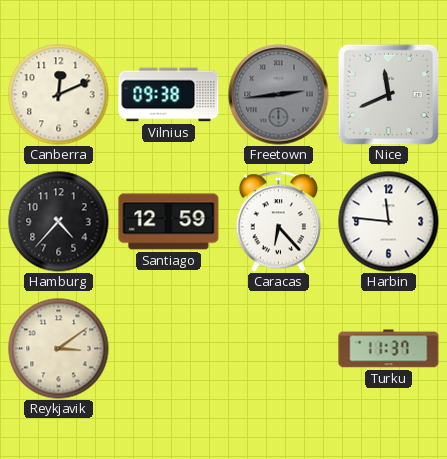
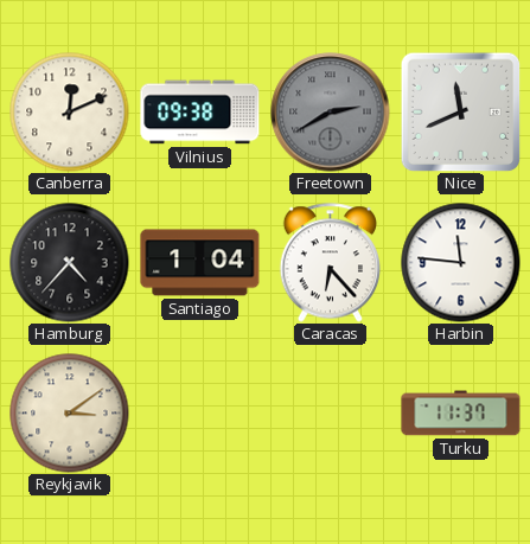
Freetown: 2:44 -> 2:40
Santiago: 12:59 -> 1:04
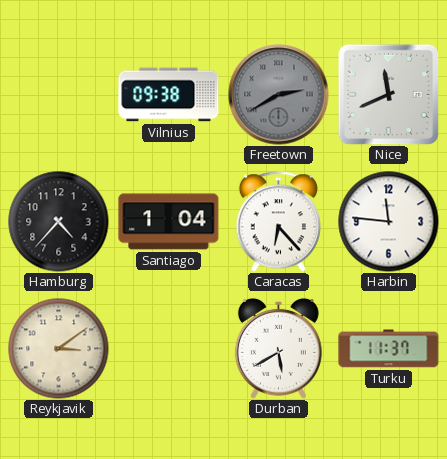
Canberra: 12:11 -> none
Durban: none -> 5:40
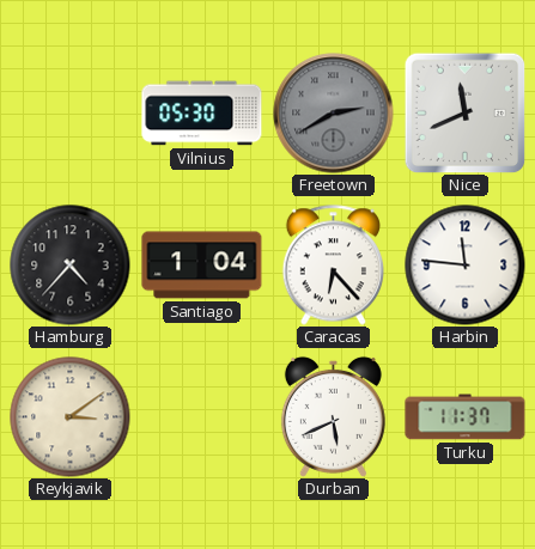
Vilnius: 09:38 -> 05:30
Durban: 5:40 -> 5:41
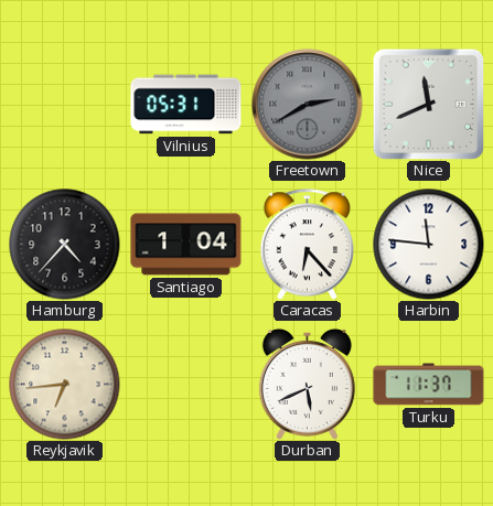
Vilnius: 05:30 -> 05:31
Reykjavik: 3:09 -> 6:44
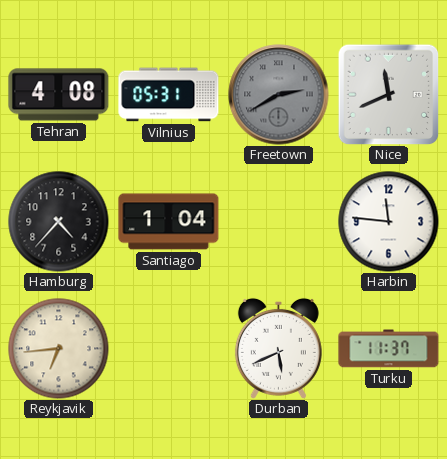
Tehran: none -> 4:08
Caracas: 6:23 -> none
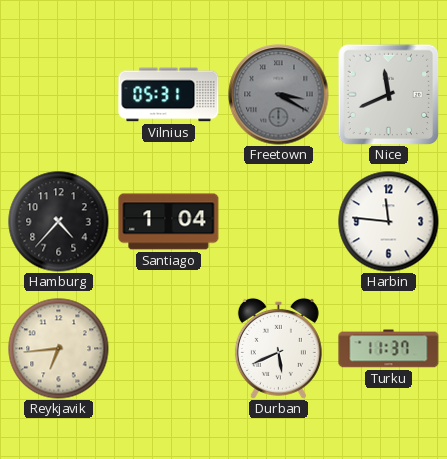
Tehran: 4:08 -> none
Freetown: 2:40 -> 3:20
